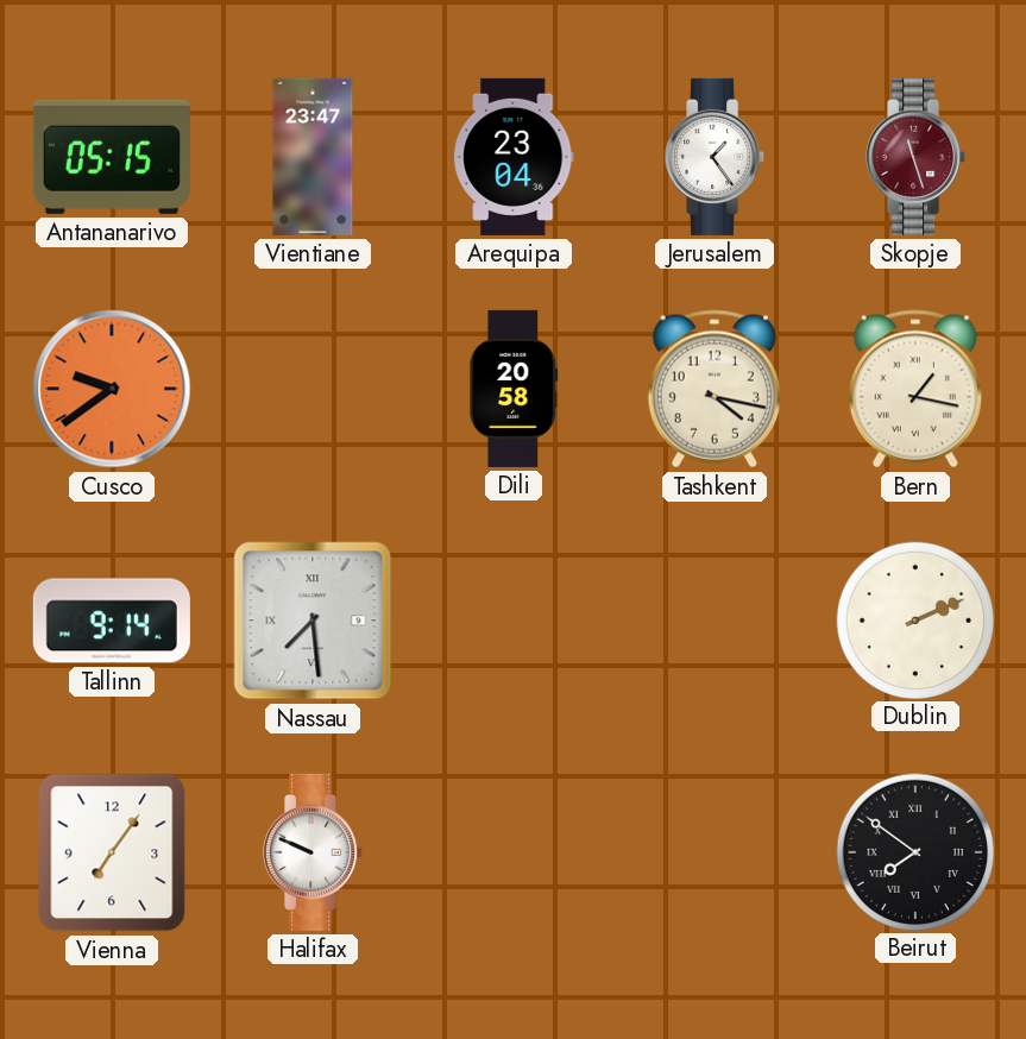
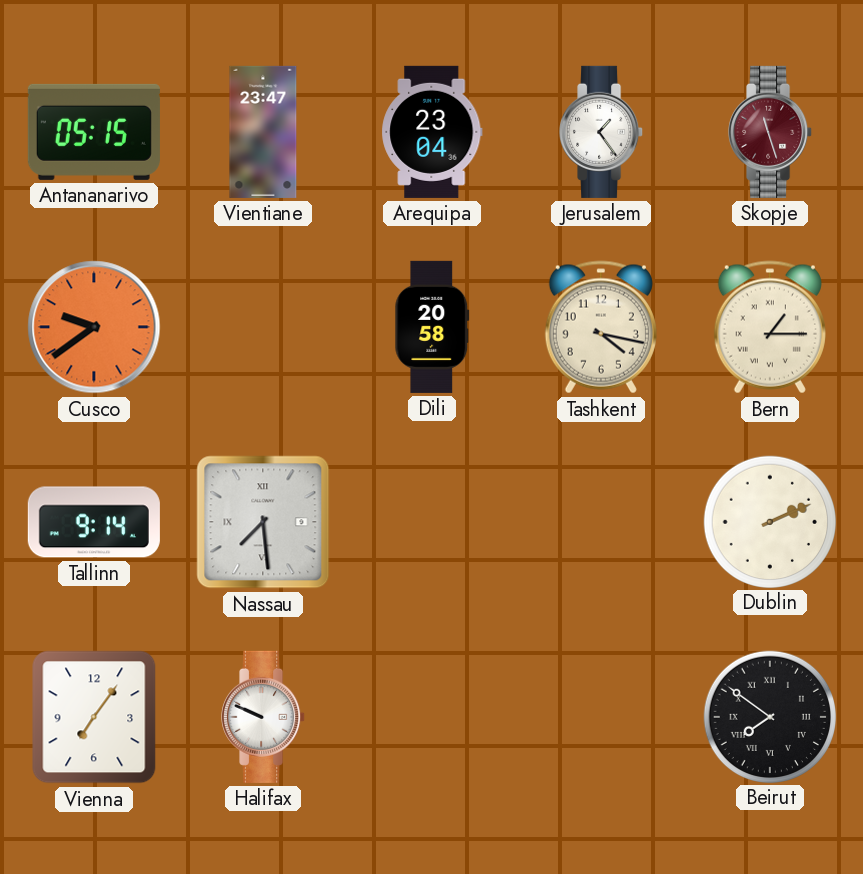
Bern: 1:17 -> 1:15
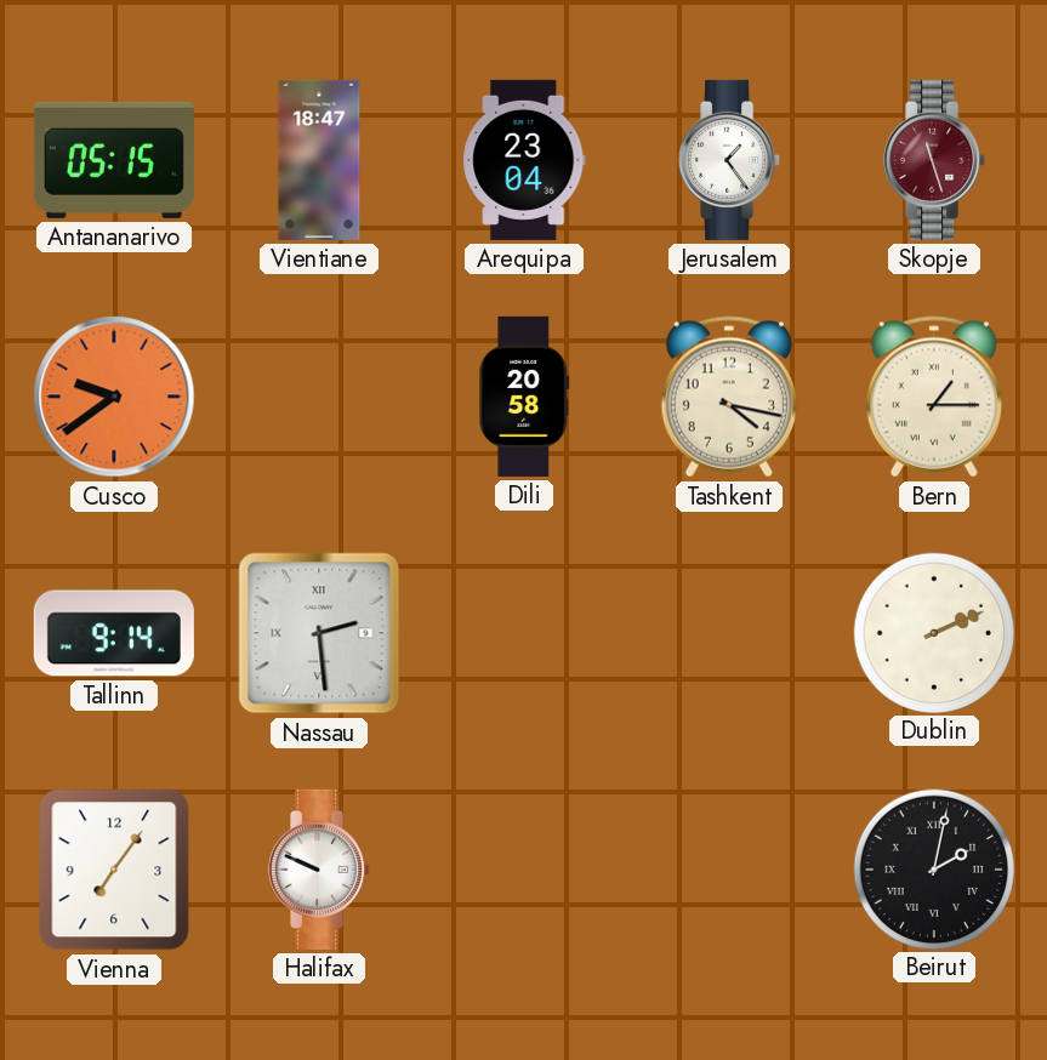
Vientiane: 23:47 -> 18:47
Nassau: 7:29 -> 2:29
Beirut: 7:51 -> 2:02
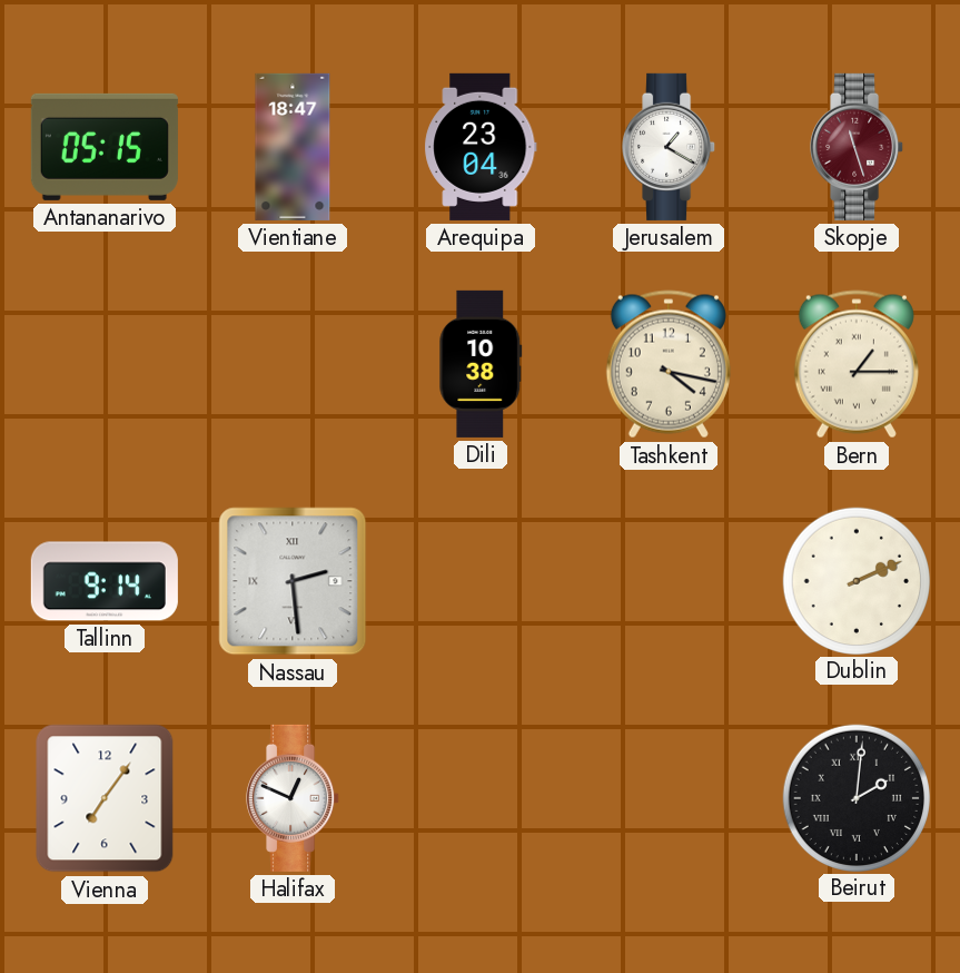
Jerusalem: 1:24 -> 1:20
Cusco: 9:39 -> none
Dili: 20:58 -> 10:38
Halifax: 9:49 -> 12:49
Beirut: 2:02 -> 2:01
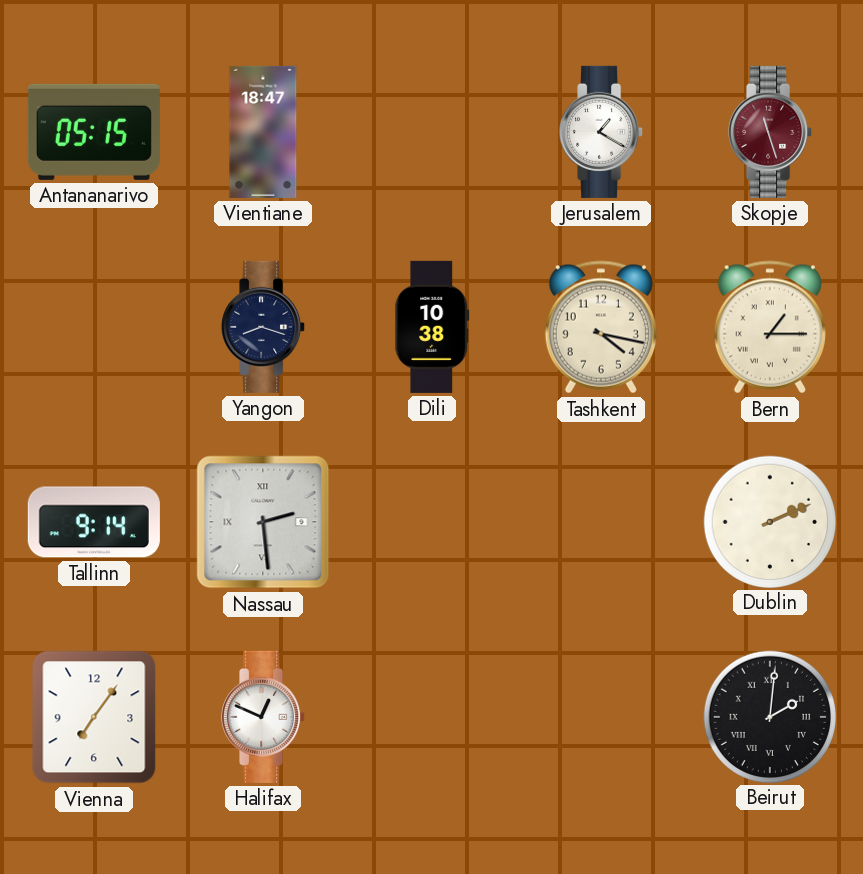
Arequipa: 23:04 -> none
Yangon: none -> 8:18
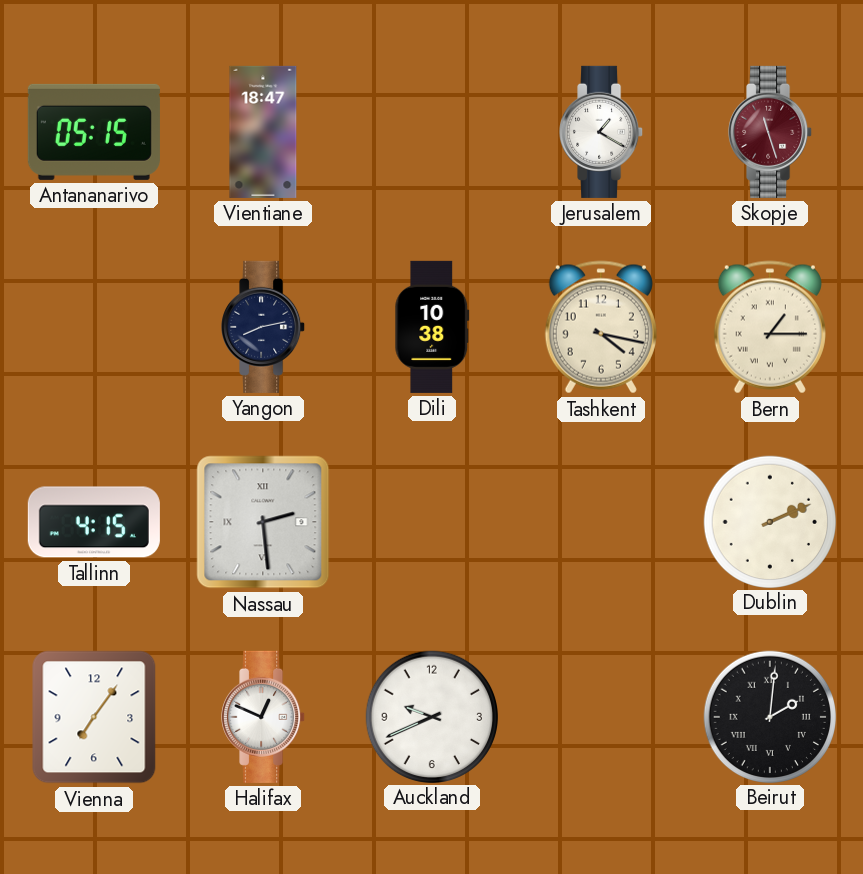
Yangon: 8:18 -> 8:13
Tallinn: 9:14 -> 4:15
Auckland: none -> 9:41
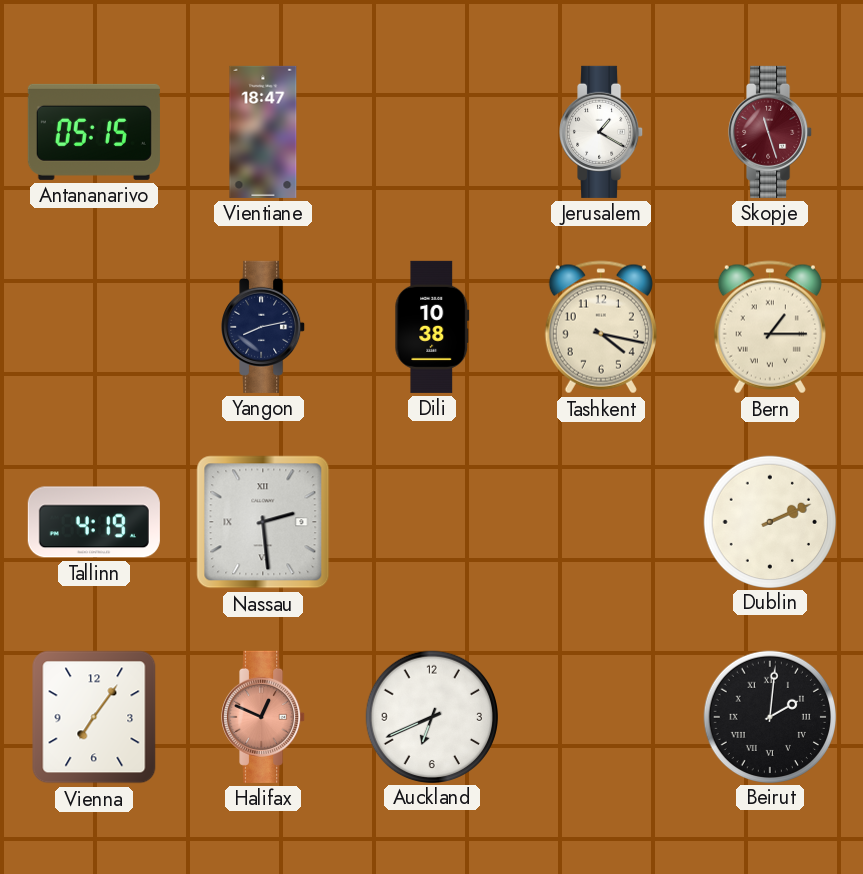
Tallinn: 4:15 -> 4:19
Halifax dial: white -> salmon
Auckland: 9:41 -> 6:41
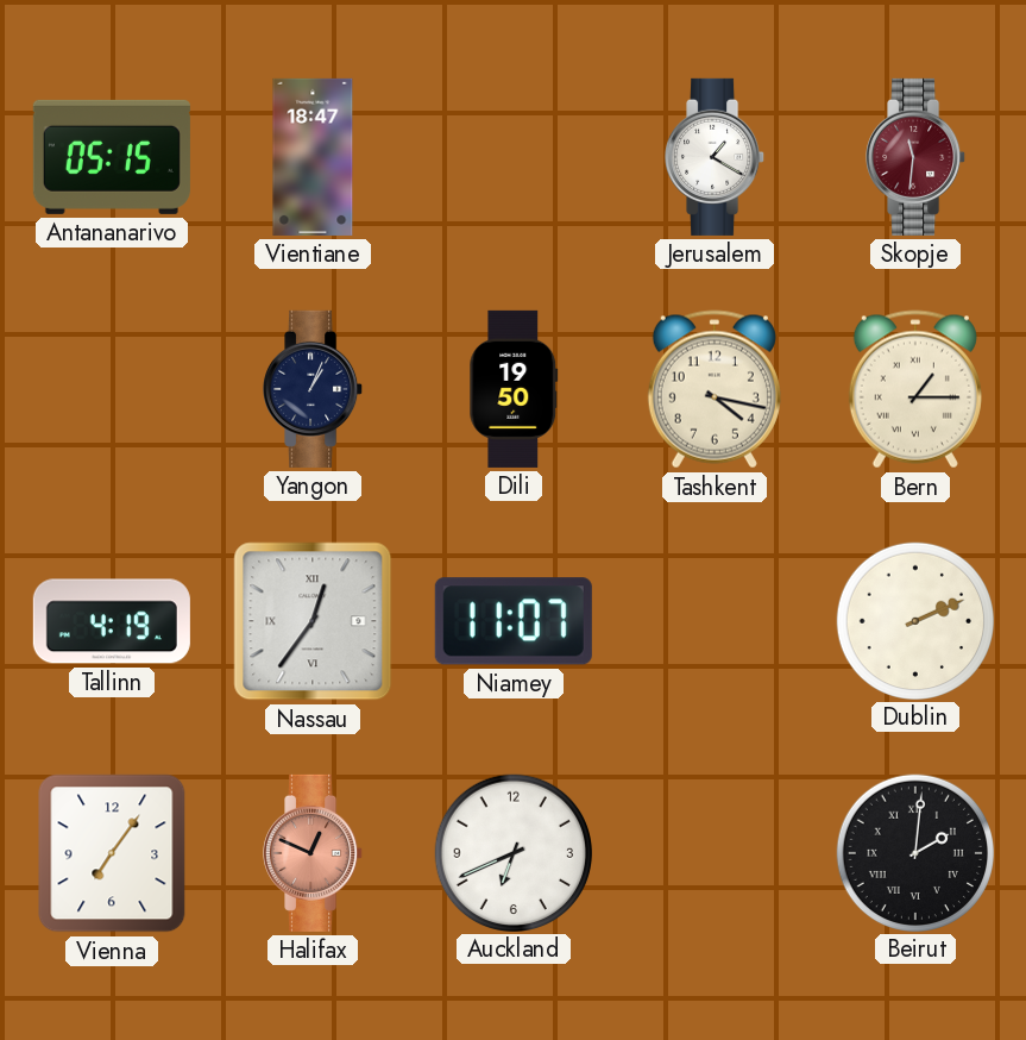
Skopje: 11:27 -> 11:31
Yangon: 8:13 -> 1:04
Dili: 10:38 -> 19:50
Nassau: 2:29 -> 12:36
Niamey: none -> 11:07
